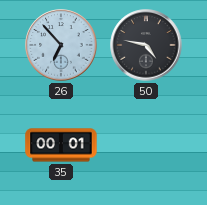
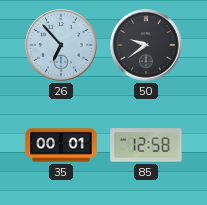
50: 4:47 -> 9:39
85: none -> 12:58
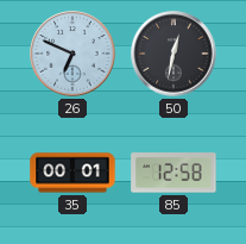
26: 6:53 -> 6:49
50: 9:39 -> 12:32
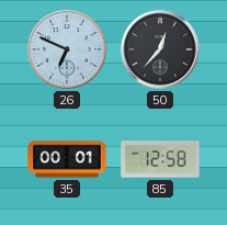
50: 12:32 -> 12:37
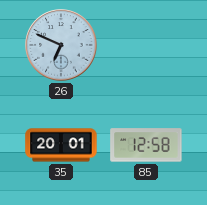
50: 12:37 -> none
35: 00:01 -> 20:01
